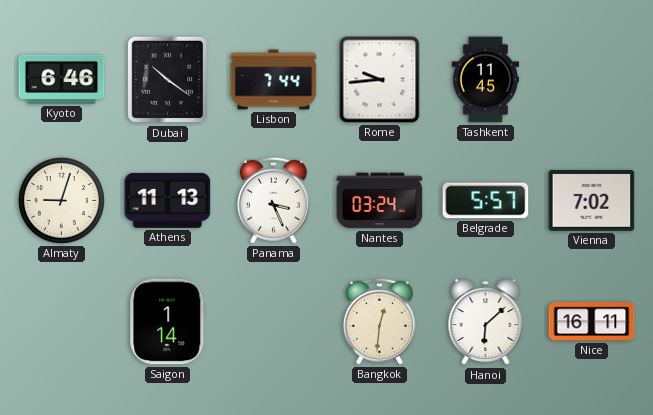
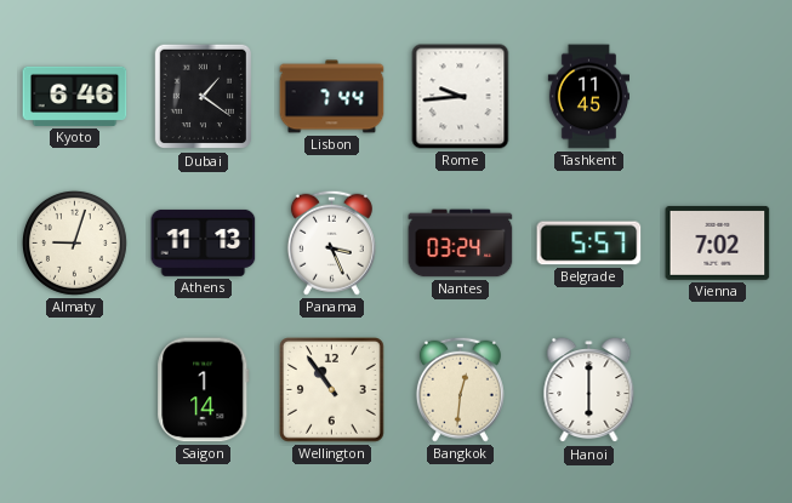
Dubai: 10:21 -> 1:21
Wellington: none -> 10:54
Hanoi: 6:08 -> 6:00
Nice: 16:11 -> none
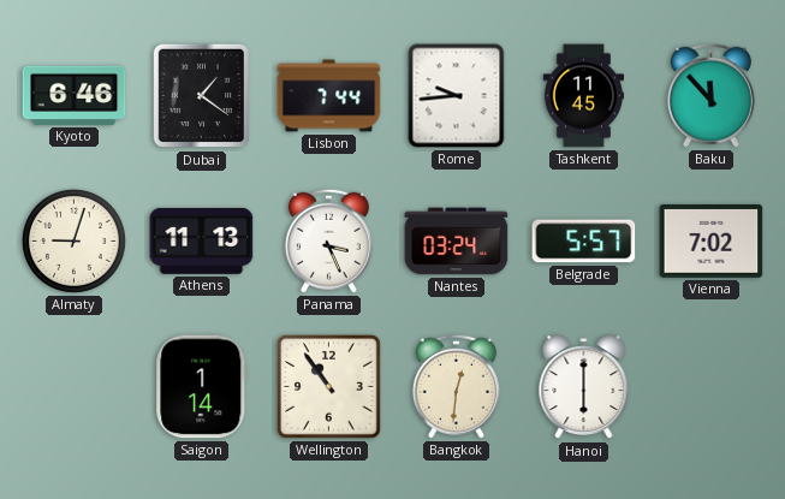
Baku: none -> 11:53
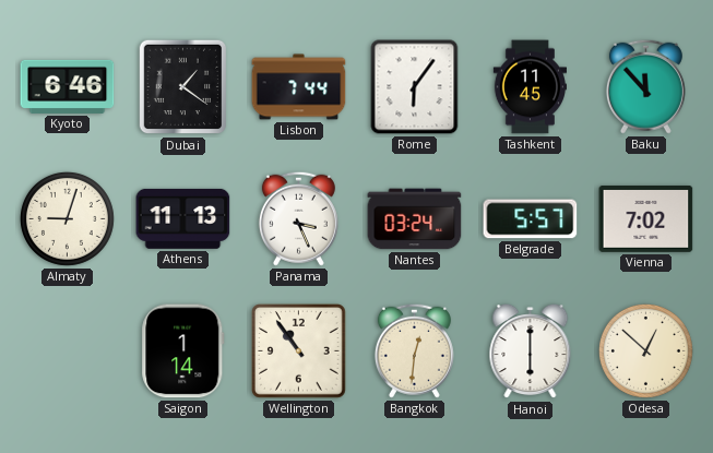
Rome: 9:44 -> 6:06
Odesa: none -> 12:52
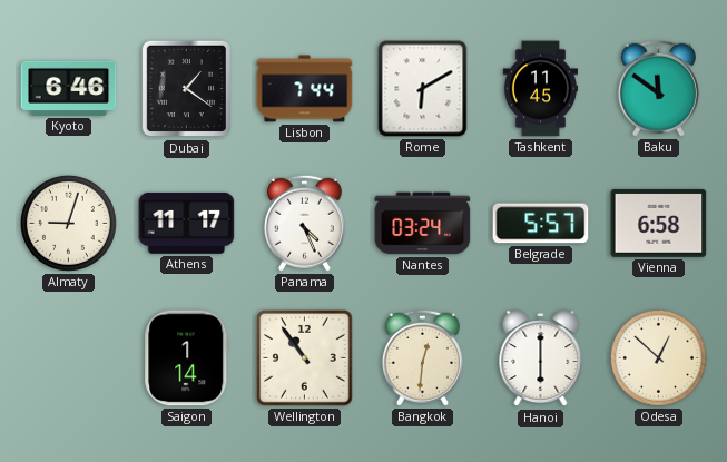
Rome: 6:06 -> 6:10
Baku: 11:53 -> 11:51
Athens: 11:13 -> 11:17
Panama: 3:26 -> 4:26
Vienna: 7:02 -> 6:58
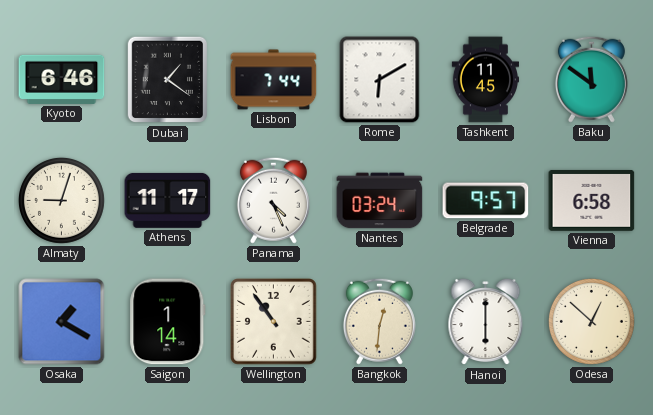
Belgrade: 5:57 -> 9:57
Osaka: none -> 1:20
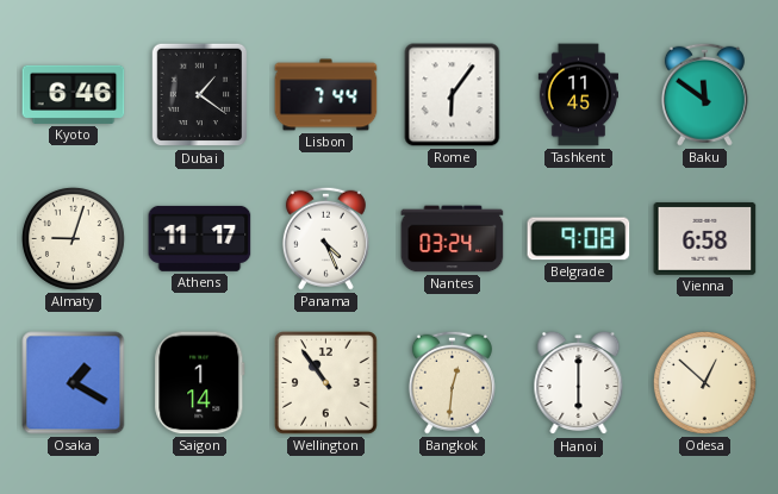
Rome: 6:10 -> 6:06
Belgrade: 9:57 -> 9:08
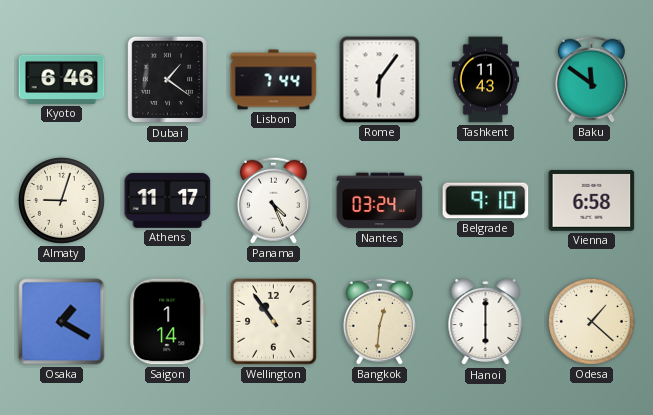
Tashkent: 11:45 -> 11:43
Belgrade: 9:08 -> 9:10
Odesa: 12:52 -> 1:22
